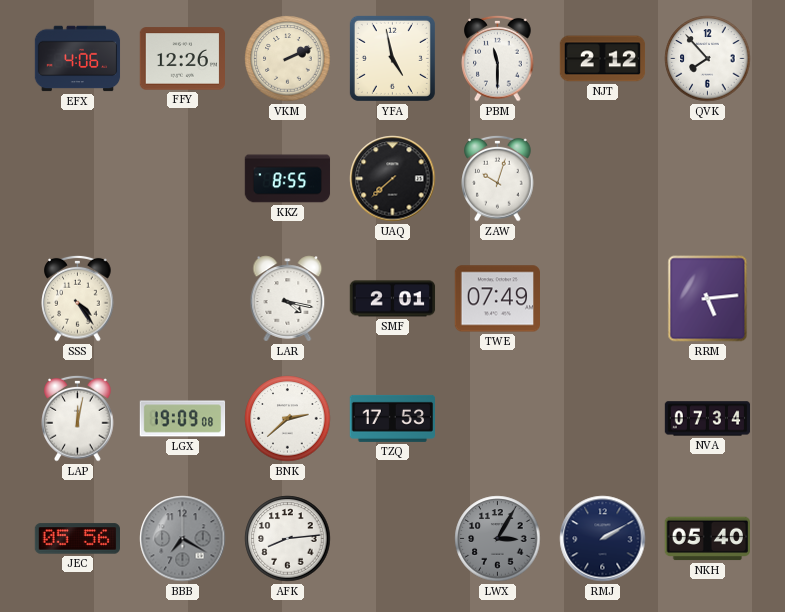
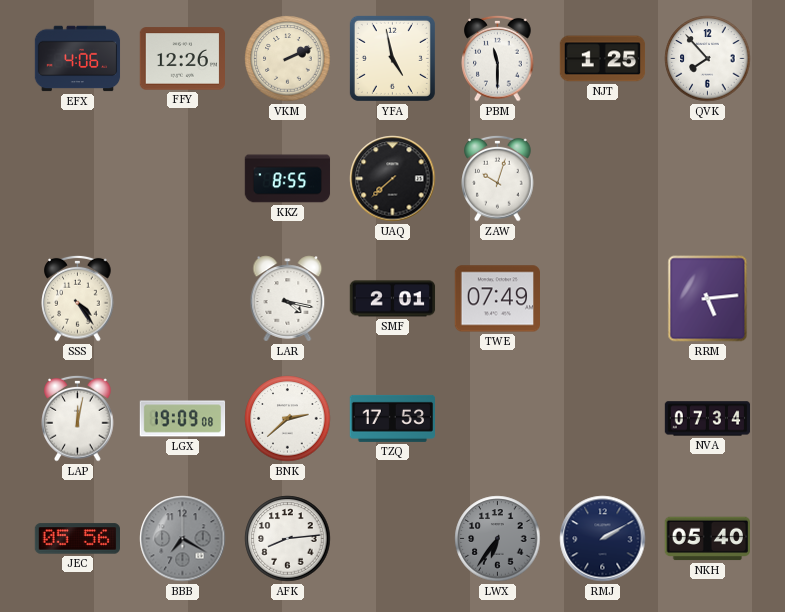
NJT: 2:12 -> 1:25
LWX: 3:05 -> 6:36
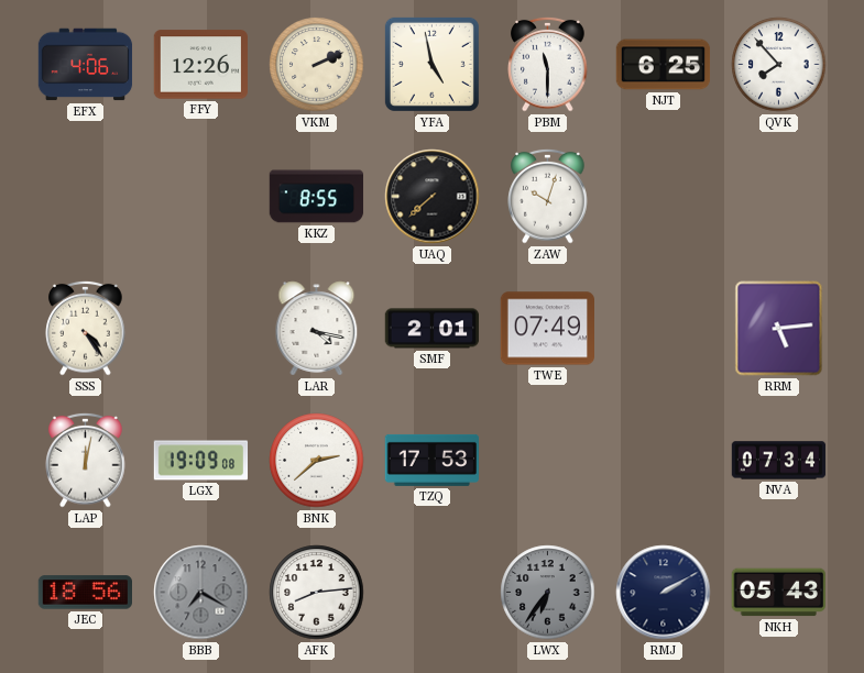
NJT: 1:25 -> 6:25
JEC: 05:56 -> 18:56
NKH: 05:40 -> 05:43
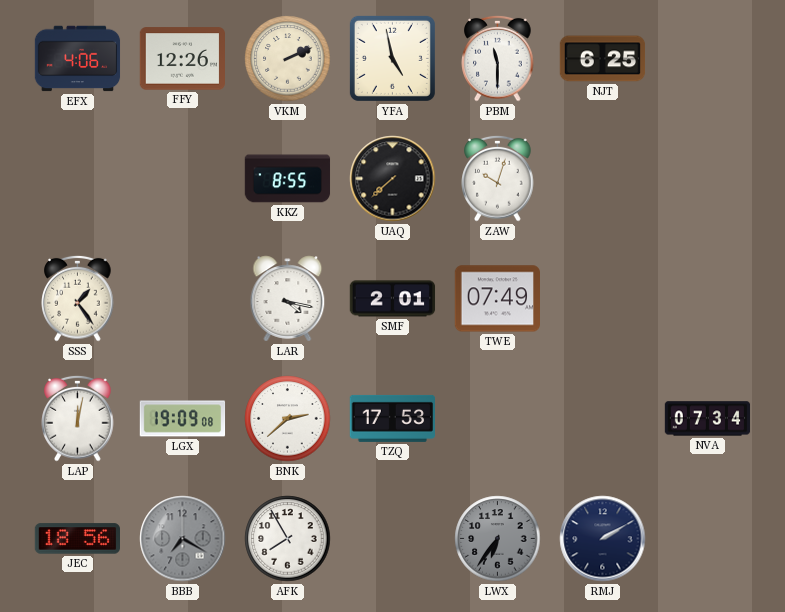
QVK: 7:53 -> none
SSS: 4:24 -> 1:24
RRM: 5:14 -> none
AFK: 8:14 -> 7:55
NKH: 05:43 -> none
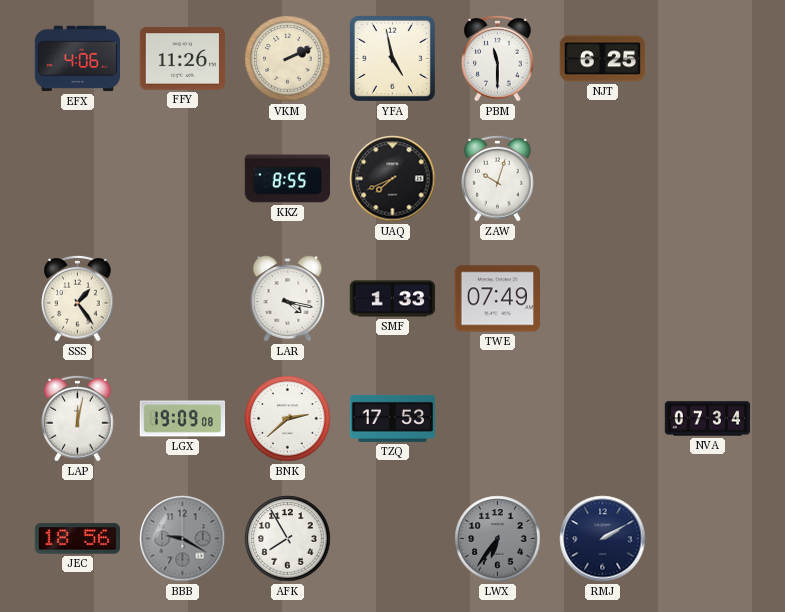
FFY: 12:26 -> 11:26
UAQ: 7:38 -> 7:41
SMF: 2:01 -> 1:33
BBB: 7:20 -> 9:20
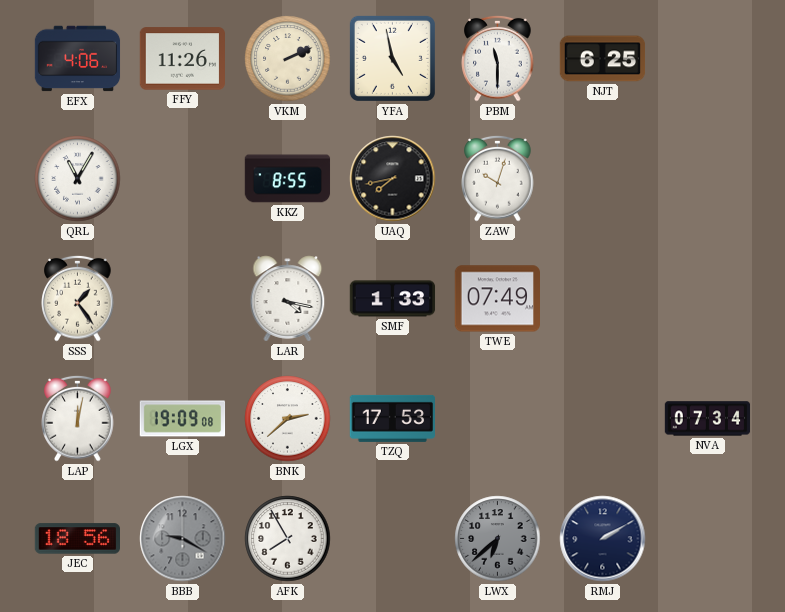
QRL: none -> 11:05
UAQ: 7:41 -> 7:43
LWX: 6:36 -> 6:38
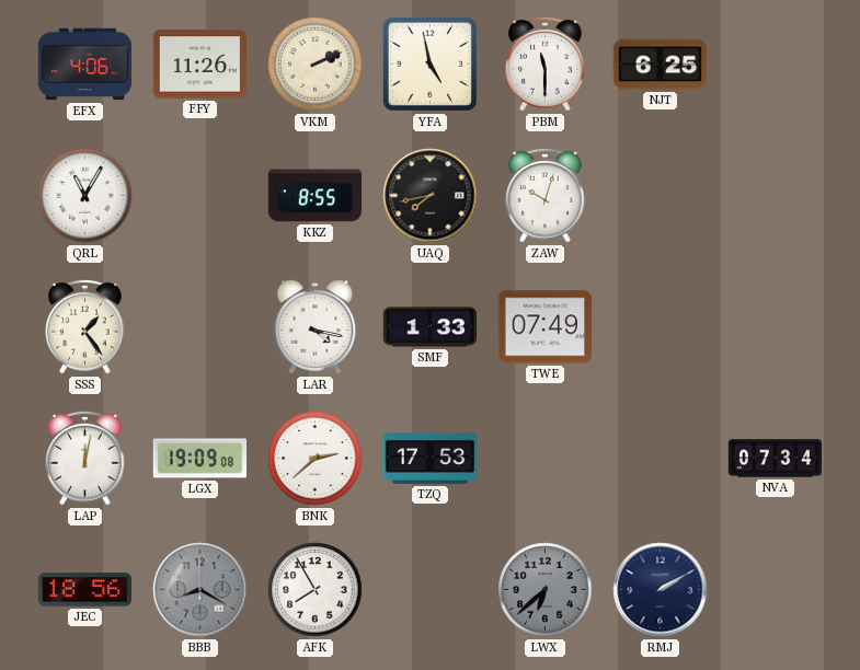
BBB: 9:20 -> 8:20
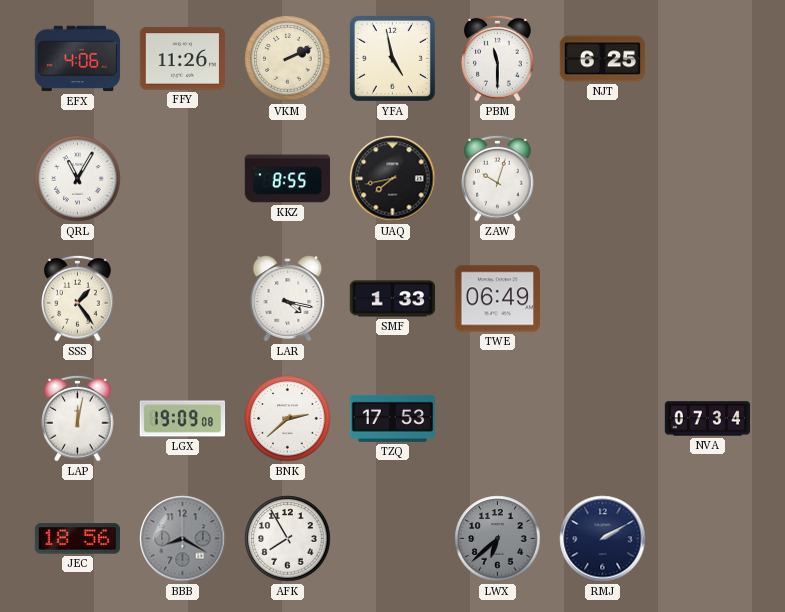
TWE: 07:49 -> 06:49
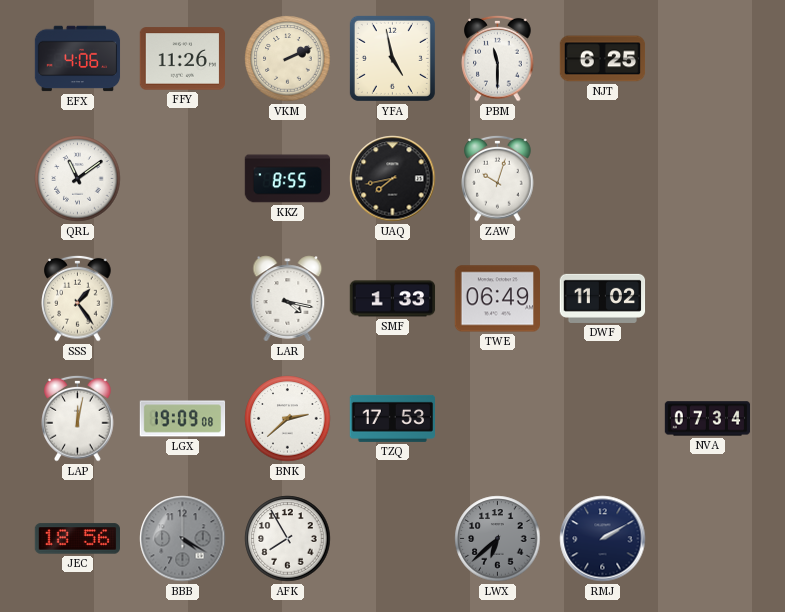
QRL: 11:05 -> 11:09
DWF: none -> 11:02
BBB: 8:20 -> 4:20
